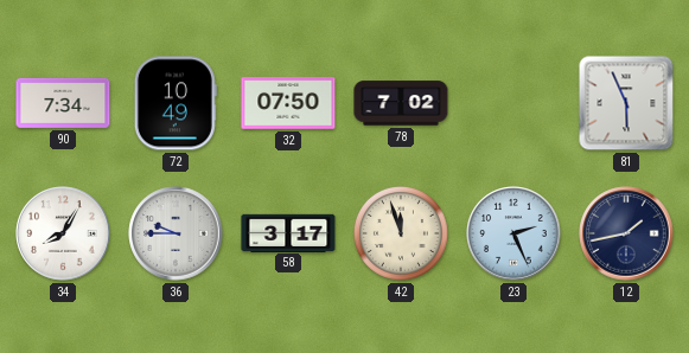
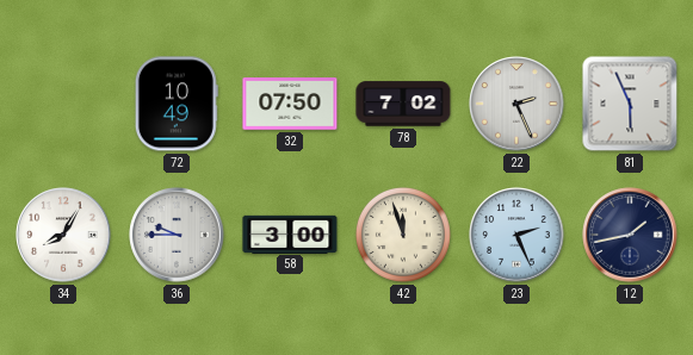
90: 7:34 -> none
22: none -> 2:26
58: 3:17 -> 3:00
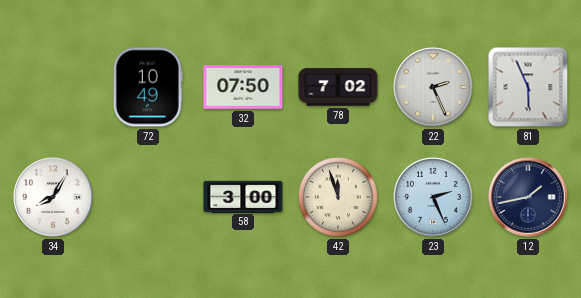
36: 9:45 -> none
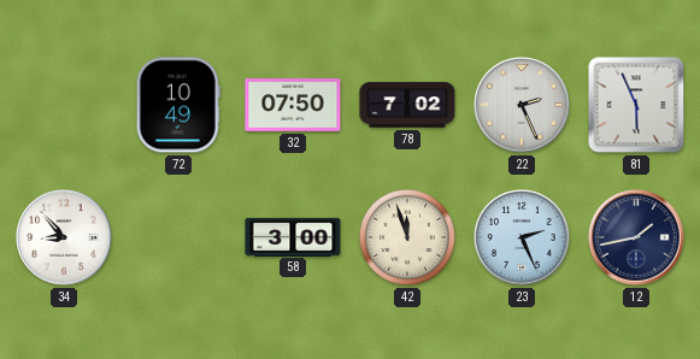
34: 8:05 -> 8:53
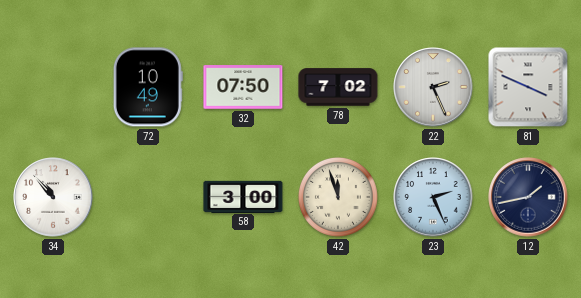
81: 5:56 -> 3:49
34: 8:53 -> 10:53
